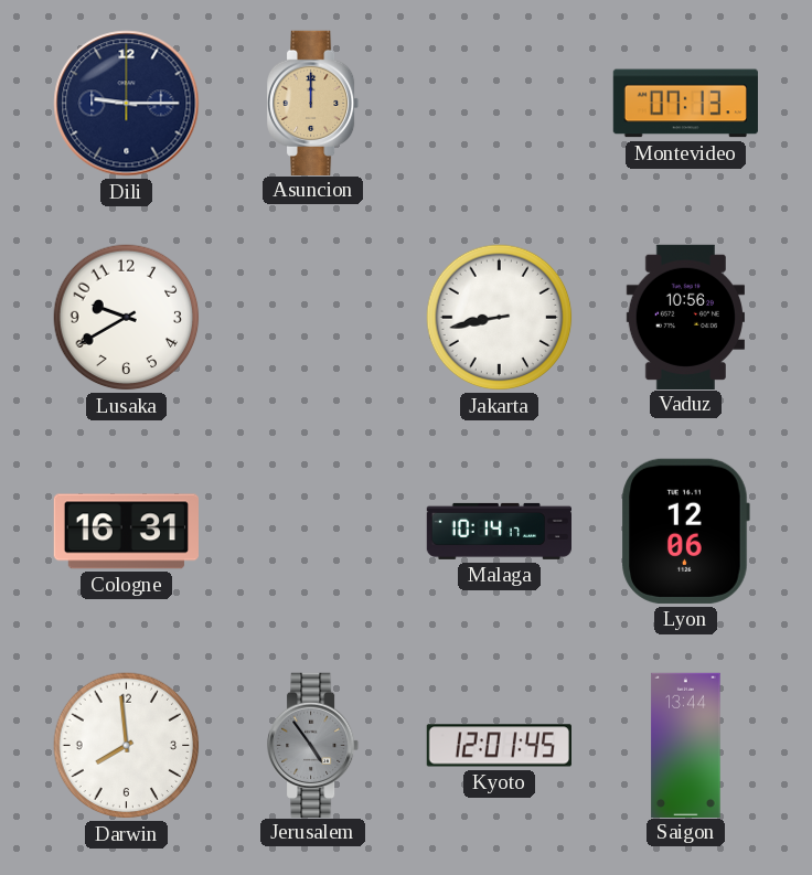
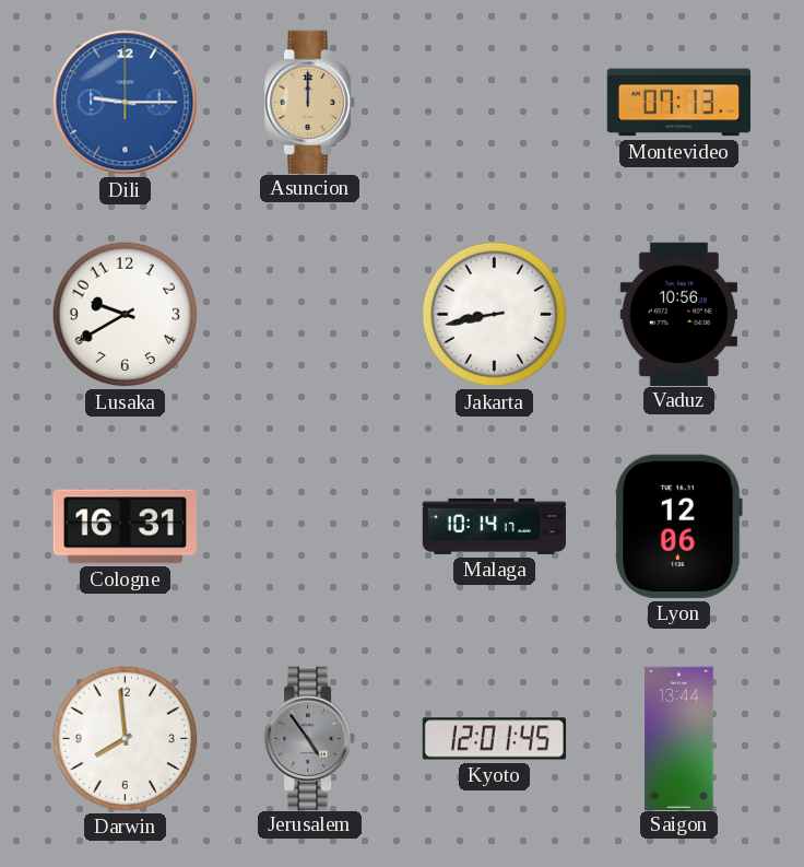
Dili dial: navy -> blue
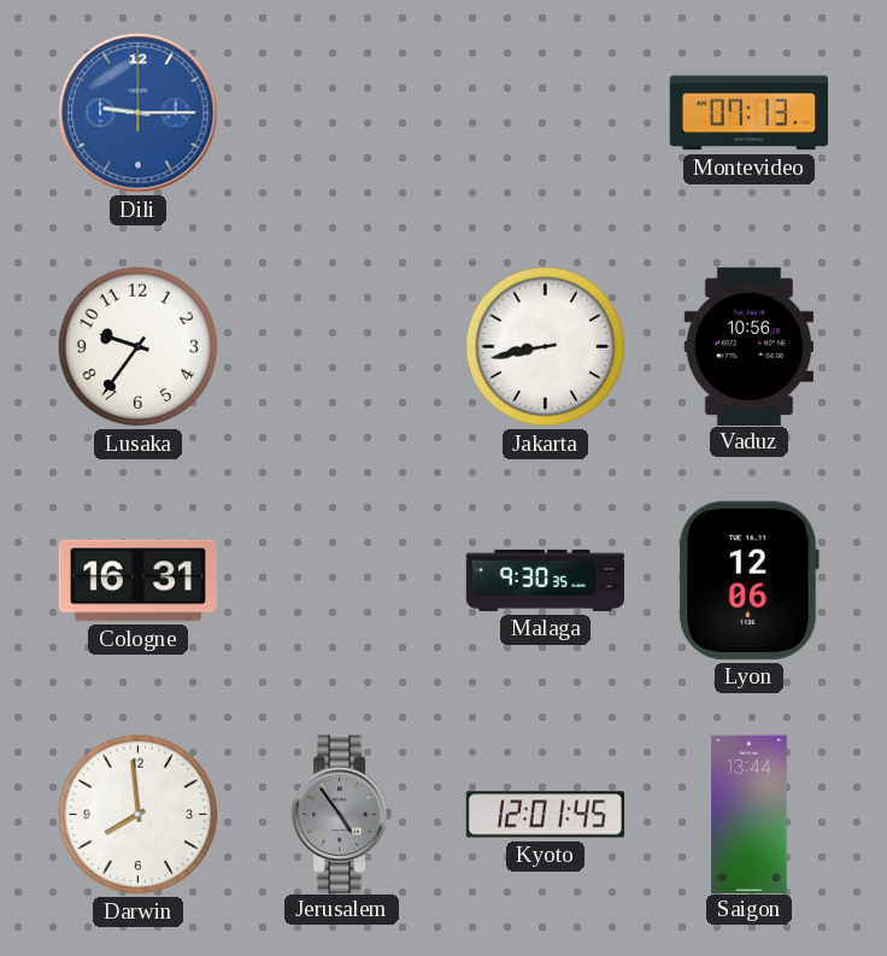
Asuncion: 12:00 -> none
Lusaka: 9:40 -> 9:36
Malaga: 10:14 -> 9:30
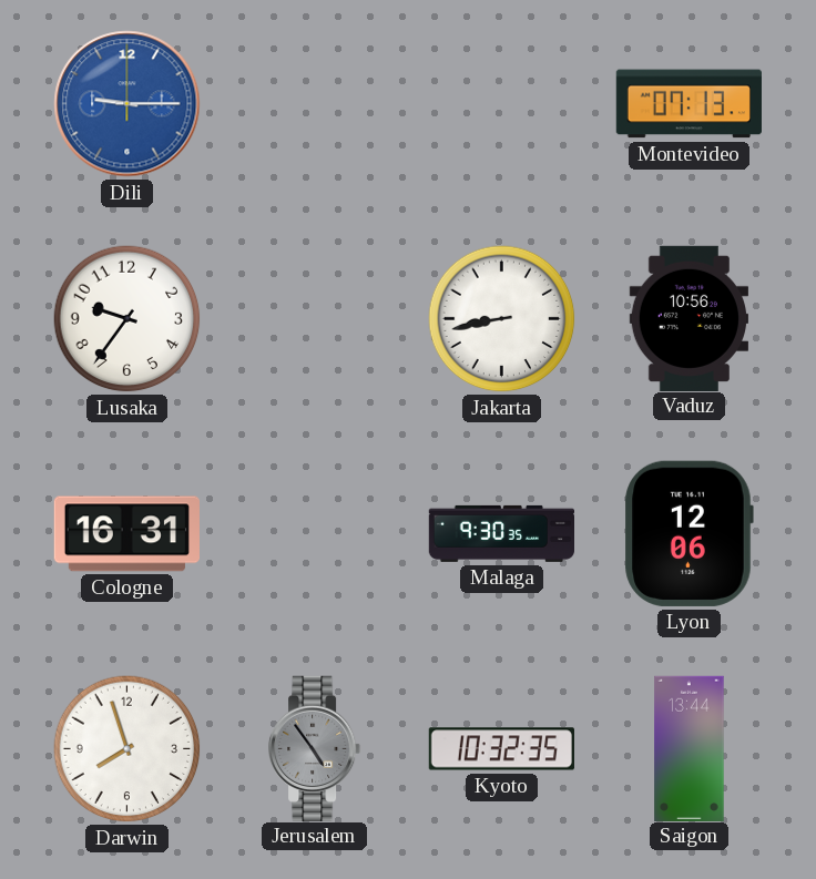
Darwin: 7:59 -> 7:57
Kyoto: 12:01 -> 10:32
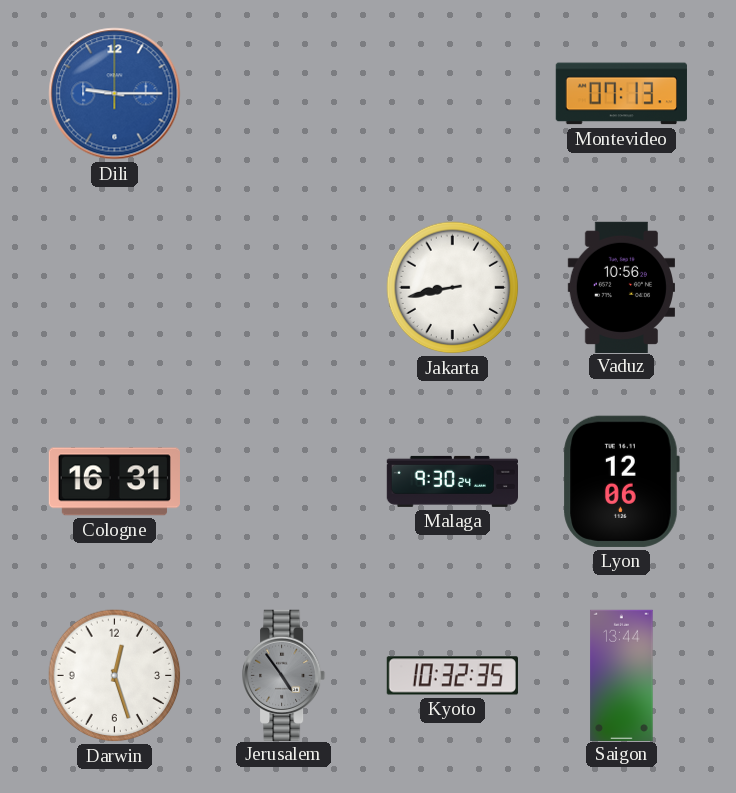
Lusaka: 9:36 -> none
Malaga: 9:30:35 -> 9:30:24
Darwin: 7:57 -> 12:27
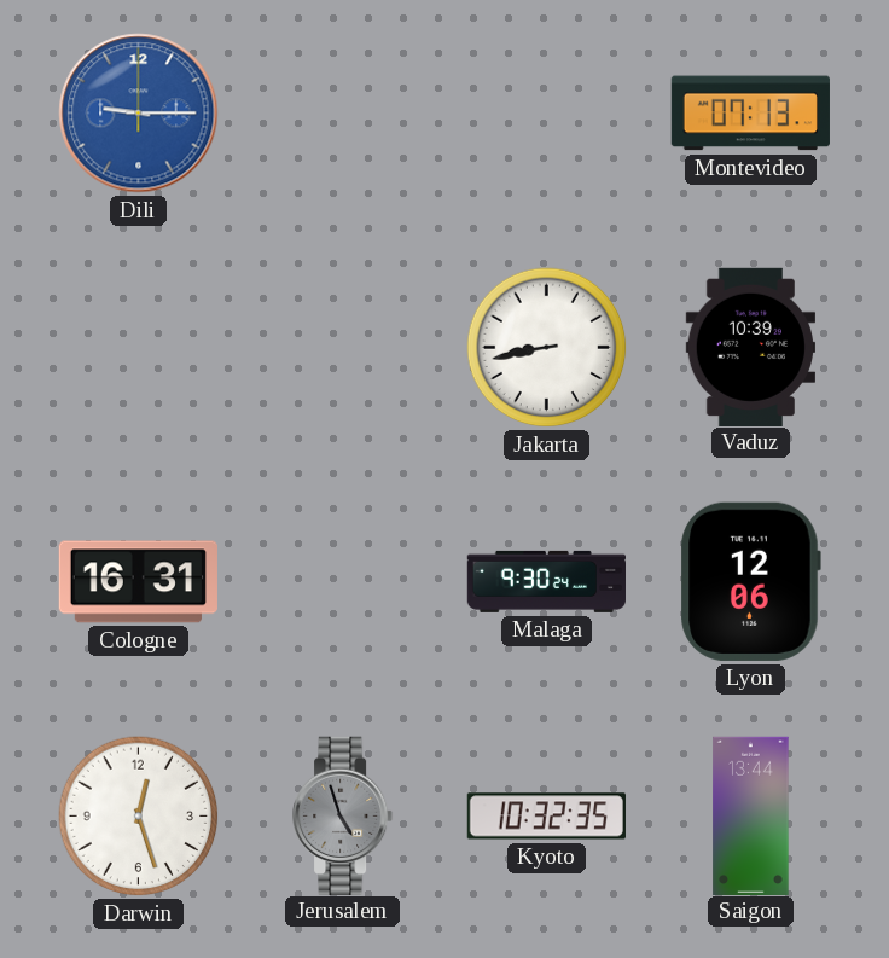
Vaduz: 10:56 -> 10:39
Jerusalem: 4:54 -> 4:57
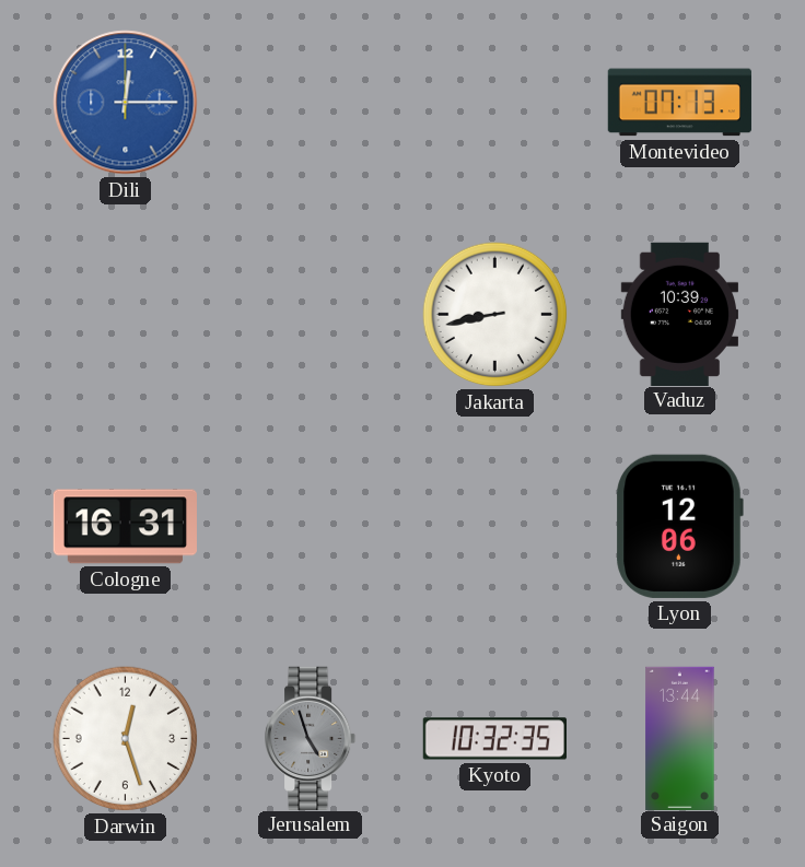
Dili: 9:15 -> 12:15
Malaga: 9:30 -> none
